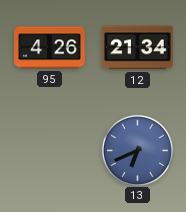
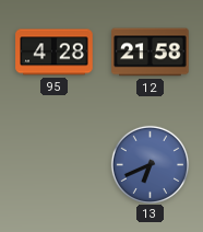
95: 4:26 -> 4:28
12: 21:34 -> 21:58
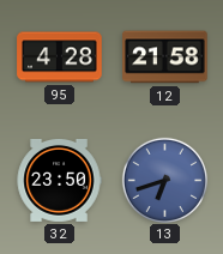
32: none -> 23:50
13: 6:41 -> 6:42
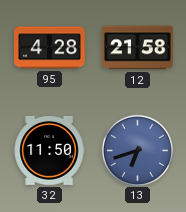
32: 23:50 -> 11:50
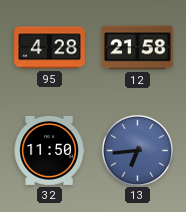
13: 6:42 -> 6:44
